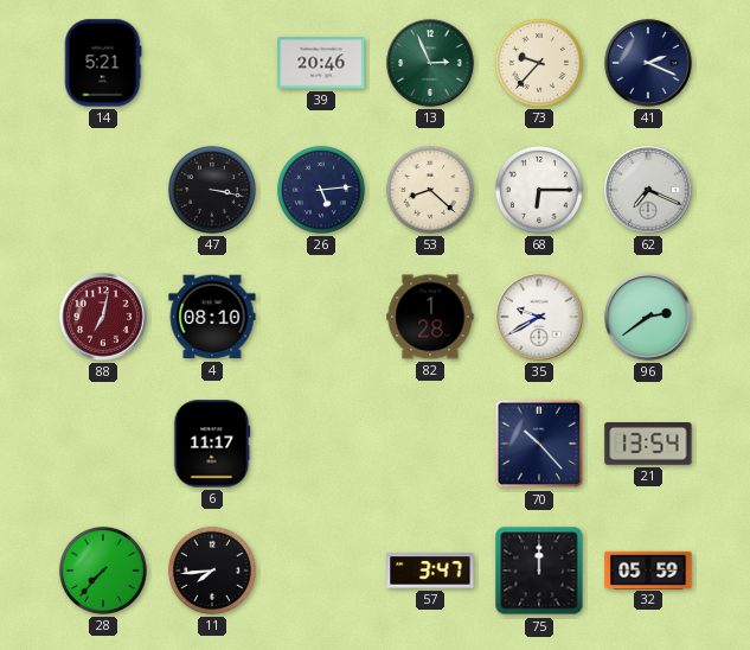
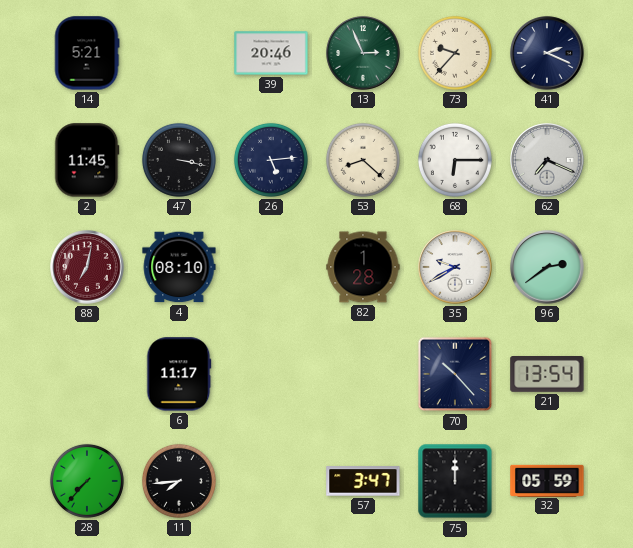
2: none -> 11:45
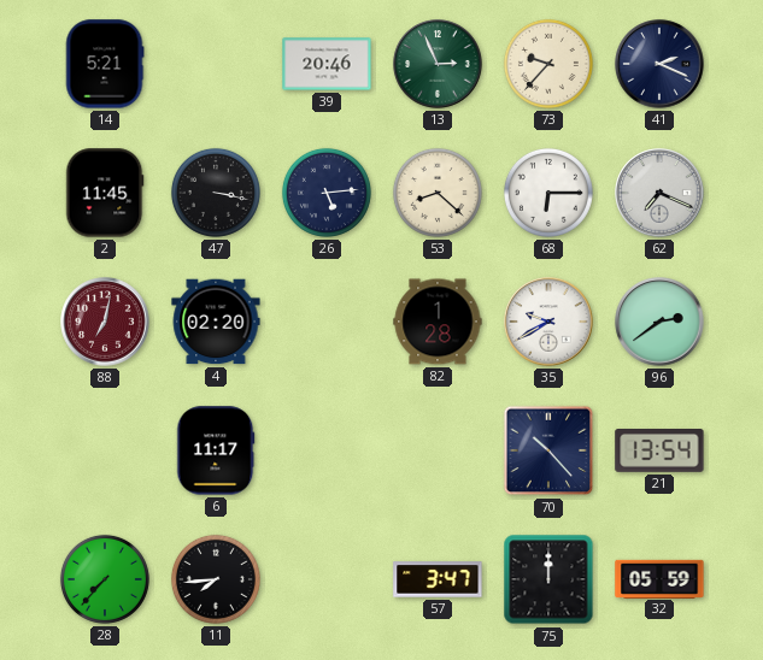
4: 08:10 -> 02:20
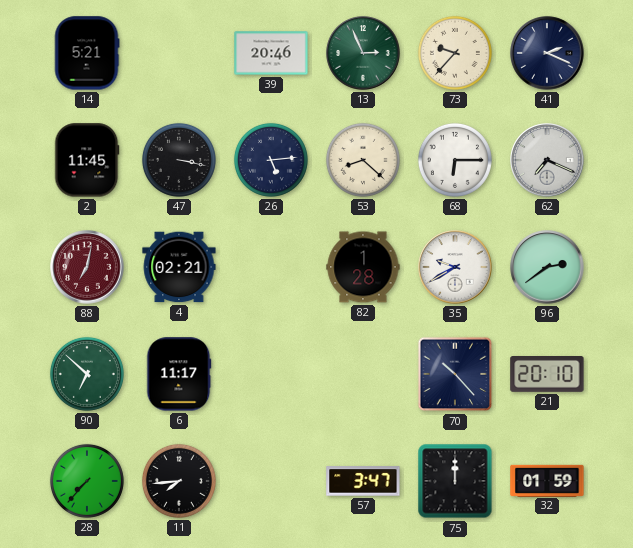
4: 02:20 -> 02:21
90: none -> 6:52
21: 13:54 -> 20:10
32: 05:59 -> 01:59
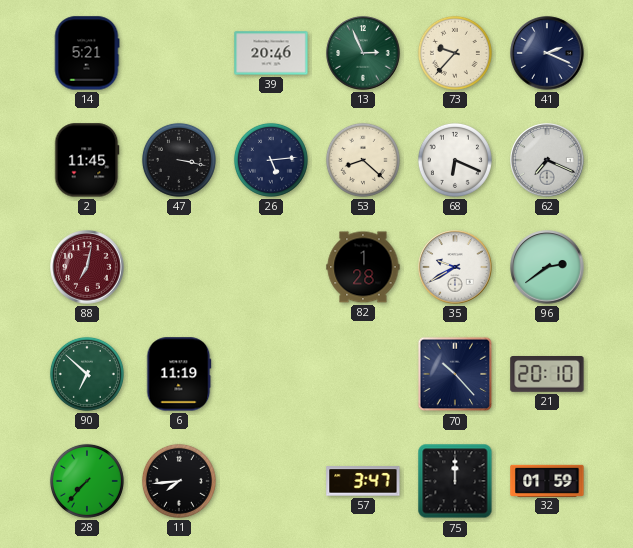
68: 6:15 -> 6:19
4: 02:21 -> none
6: 11:17 -> 11:19
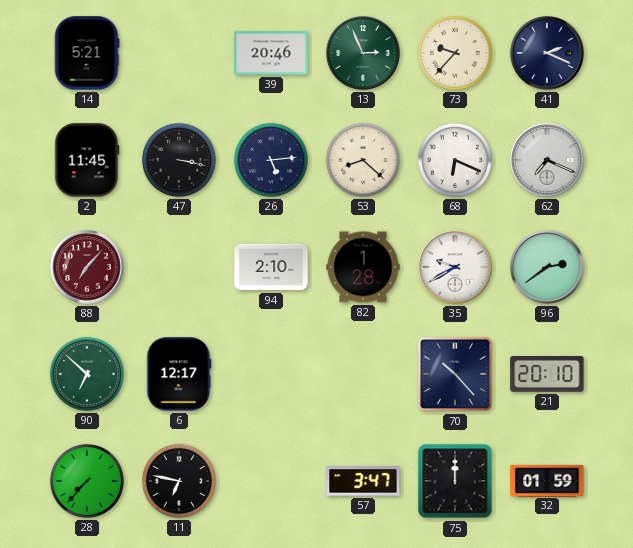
88: 7:02 -> 7:07
94: none -> 2:10
6: 11:19 -> 12:17
11: 7:44 -> 6:47
